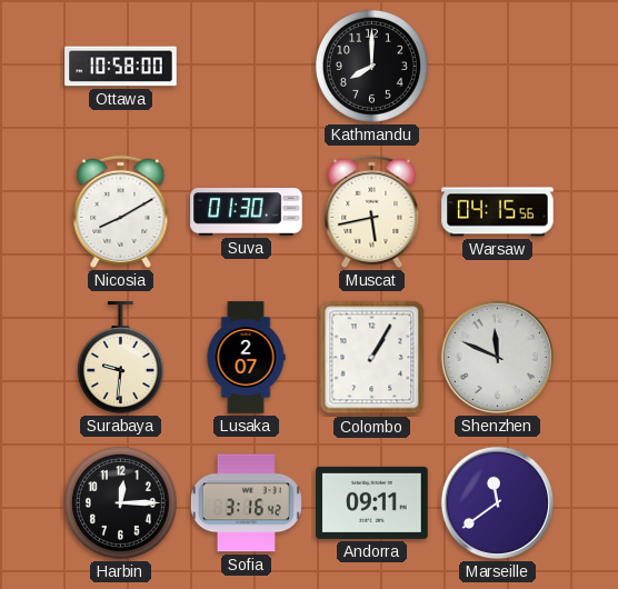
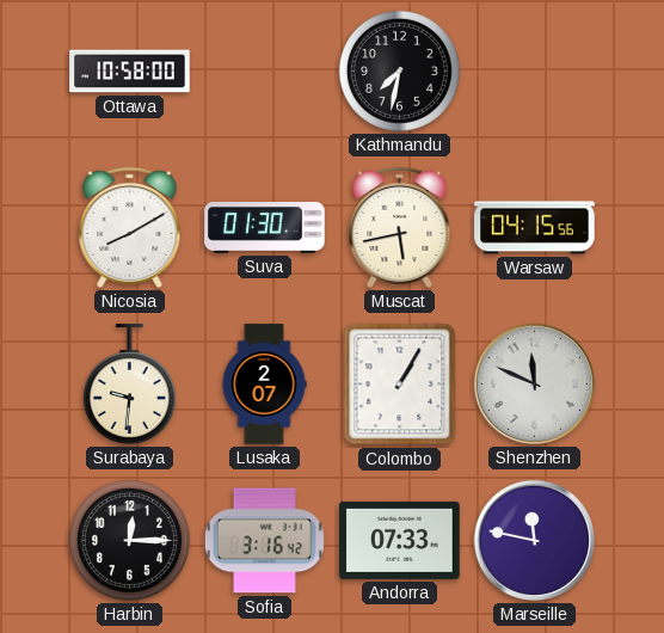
Kathmandu: 8:00 -> 7:32
Andorra: 09:11 -> 07:33
Marseille: 11:39 -> 11:47
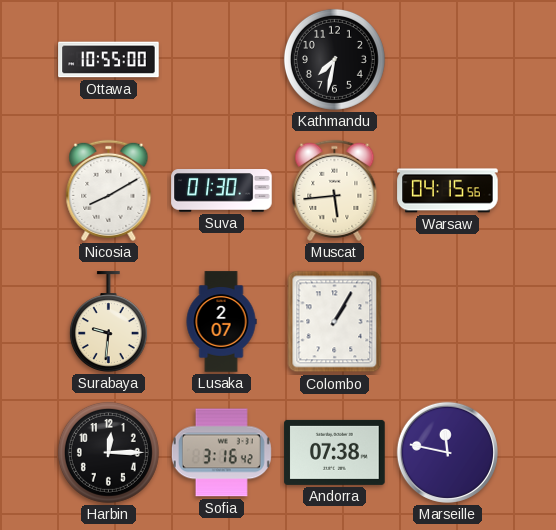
Ottawa: 10:58 -> 10:55
Muscat: 5:43 -> 5:44
Shenzhen: 11:49 -> none
Andorra: 07:33 -> 07:38
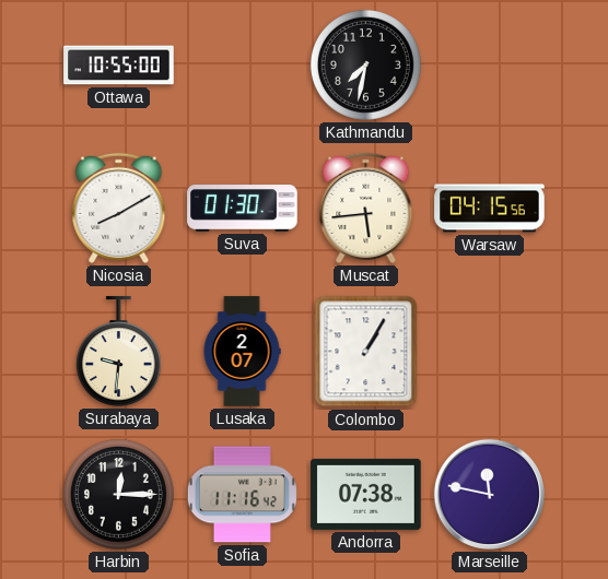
Sofia: 3:16 -> 11:16
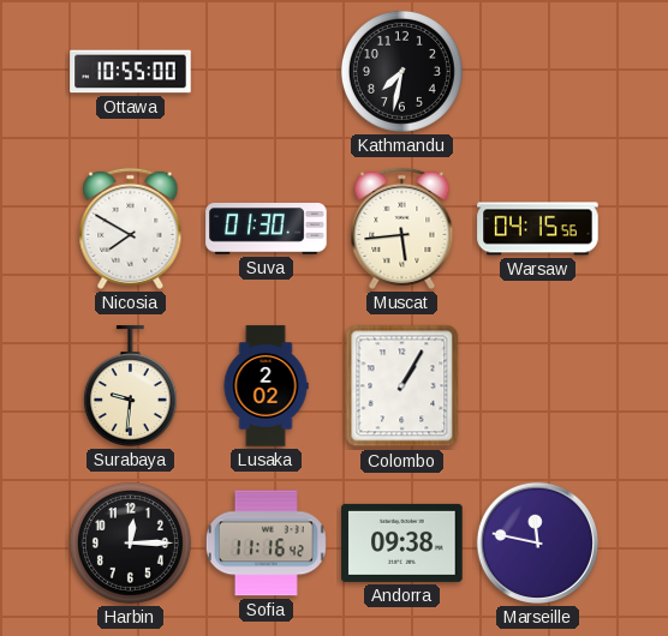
Nicosia: 8:10 -> 7:50
Lusaka: 2:07 -> 2:02
Andorra: 07:38 -> 09:38
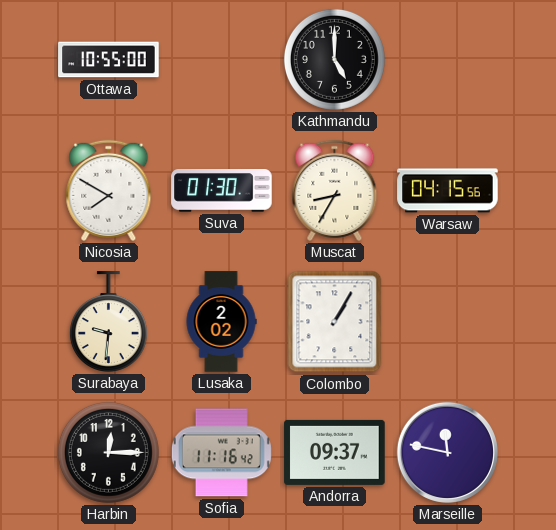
Kathmandu: 7:32 -> 5:00
Muscat: 5:44 -> 8:35
Andorra: 09:38 -> 09:37
